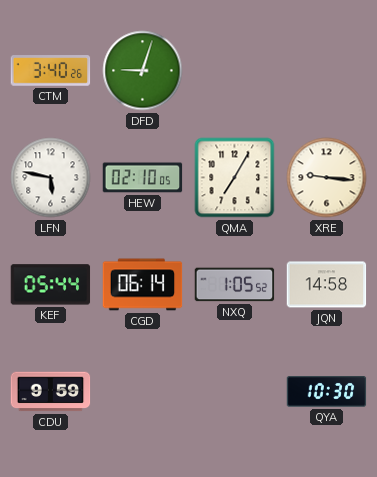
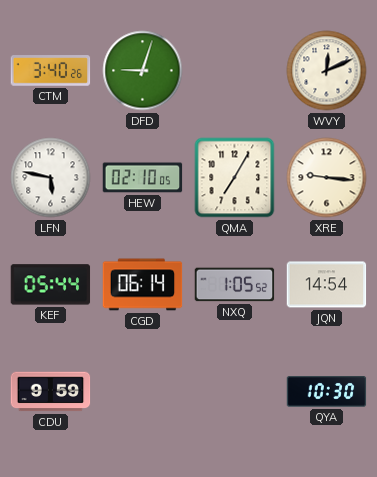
WVY: none -> 12:11
JQN: 14:58 -> 14:54
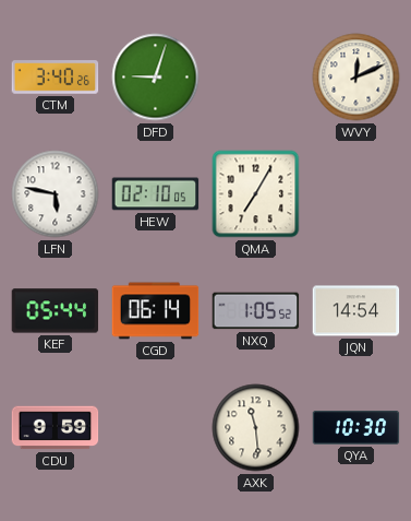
XRE: 9:16 -> none
AXK: none -> 11:29
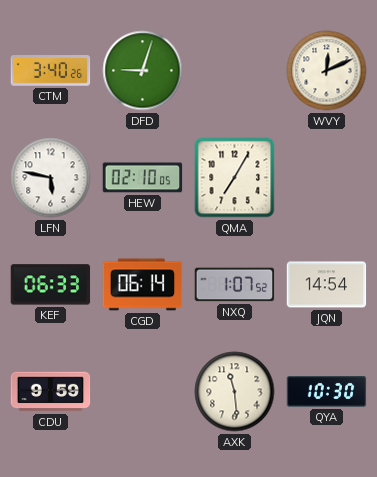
KEF: 05:44 -> 06:33
NXQ: 1:05 -> 1:07
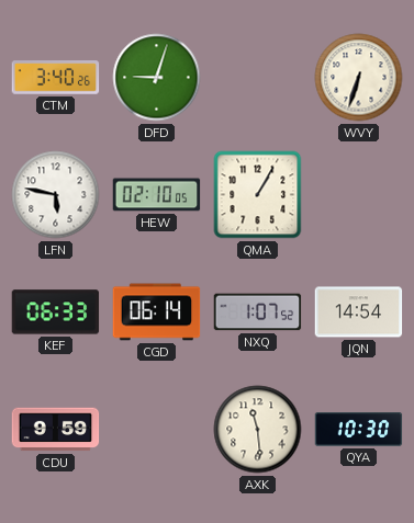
WVY: 12:11 -> 6:33
QMA: 7:05 -> 1:05
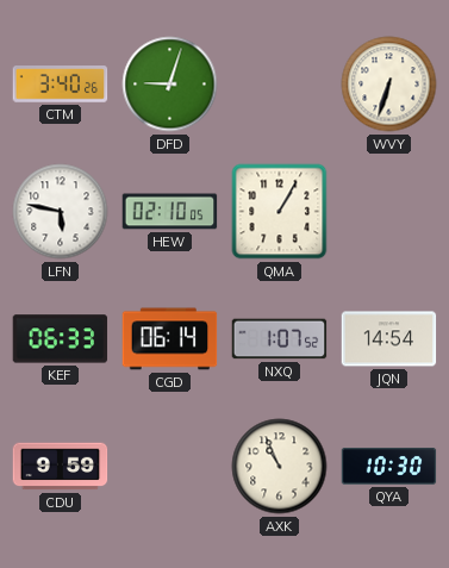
AXK: 11:29 -> 10:56
